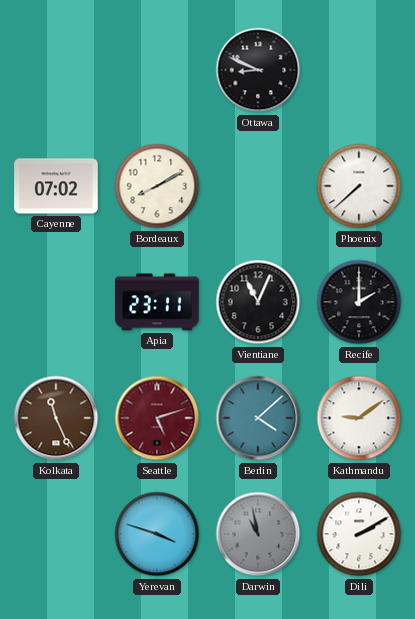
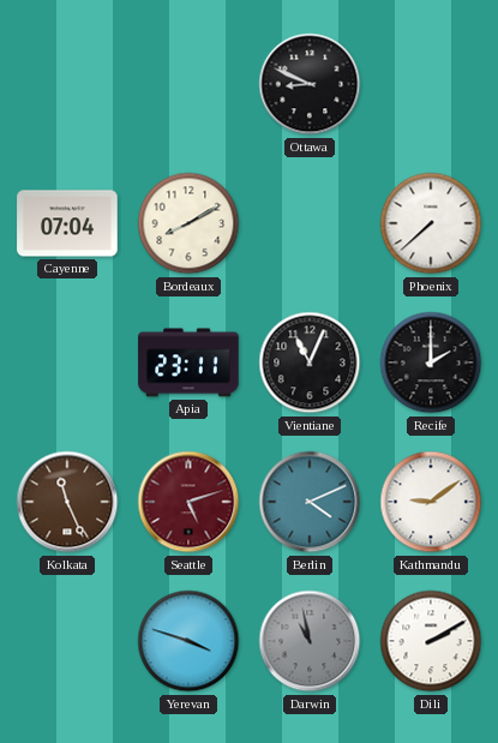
Cayenne: 07:02 -> 07:04
Berlin: 4:08 -> 4:11
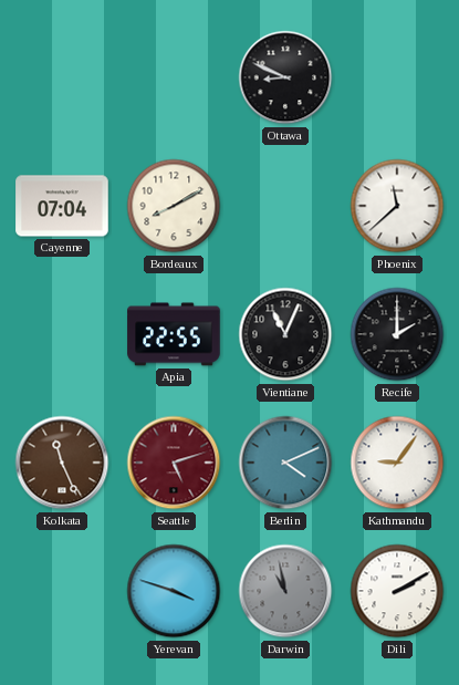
Phoenix: 7:38 -> 11:38
Apia: 23:11 -> 22:55
Kathmandu: 9:09 -> 9:06
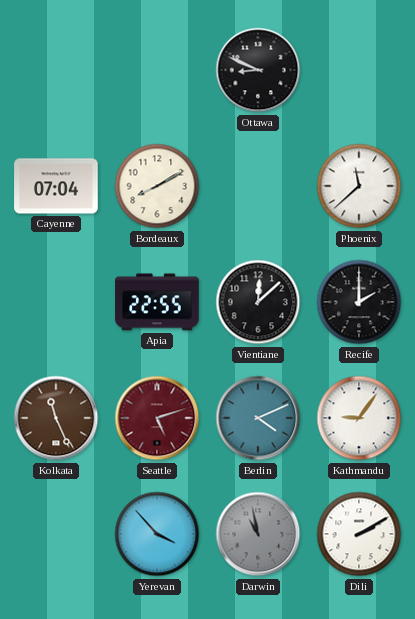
Vientiane: 11:04 -> 12:08
Yerevan: 3:48 -> 3:53
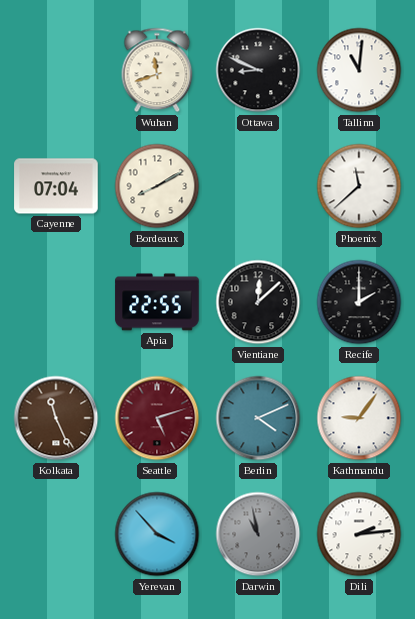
Wuhan: none -> 11:42
Tallinn: none -> 11:01
Dili: 2:10 -> 2:14
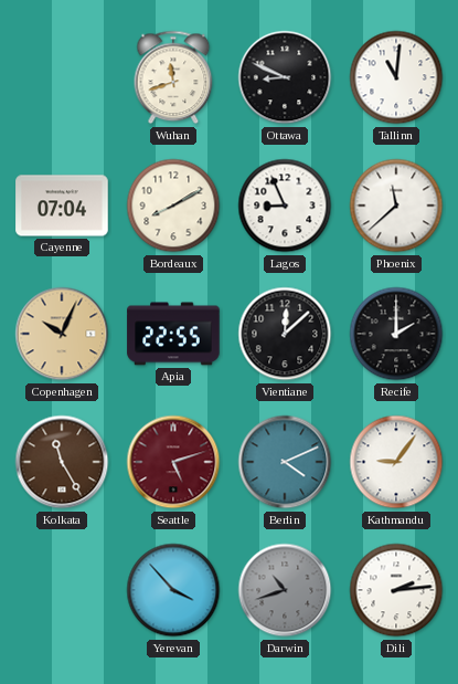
Lagos: none -> 8:56
Copenhagen: none -> 10:04
Kolkata: 11:26 -> 11:25
Darwin: 10:58 -> 10:42
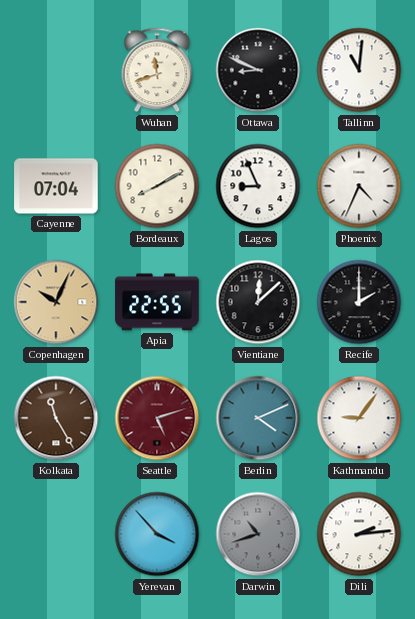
Phoenix: 11:38 -> 4:34
